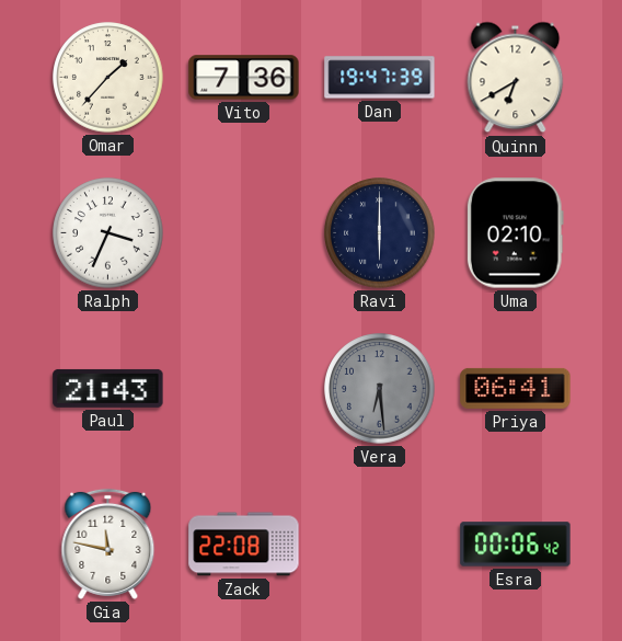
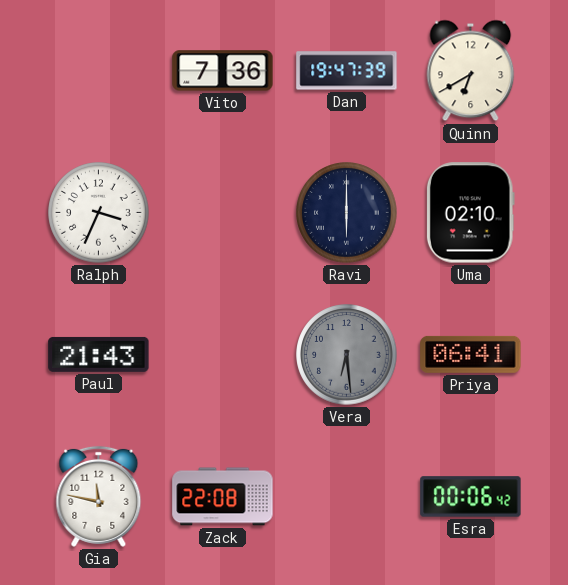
Omar: 1:37 -> none
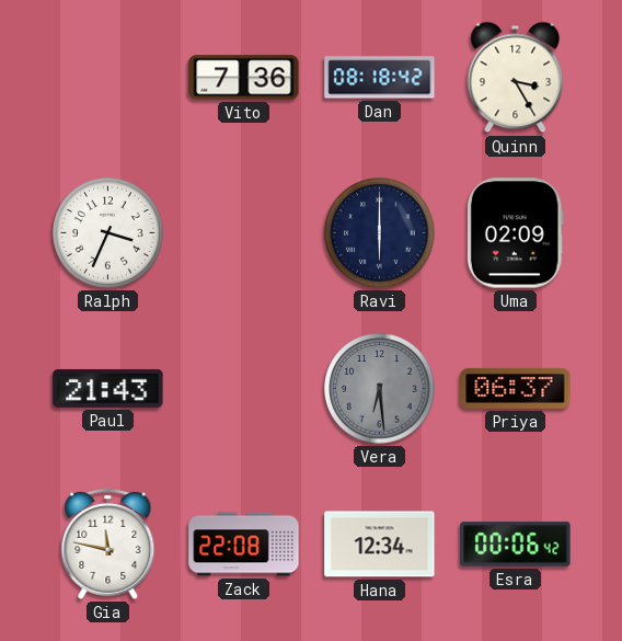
Dan: 19:47 -> 08:18
Quinn: 6:40 -> 3:25
Uma: 02:10 -> 02:09
Priya: 06:41 -> 06:37
Hana: none -> 12:34
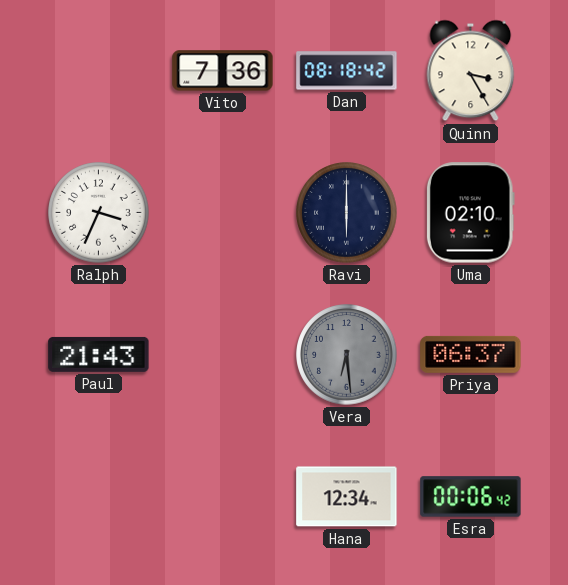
Uma: 02:09 -> 02:10
Gia: 11:47 -> none
Zack: 22:08 -> none
